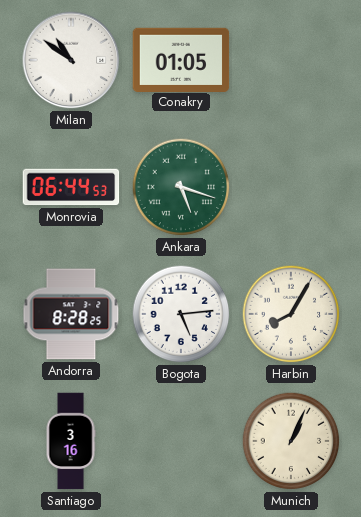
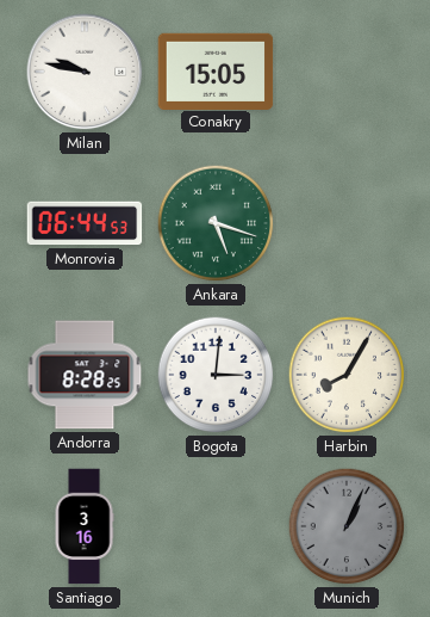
Milan: 10:51 -> 9:47
Conakry: 01:05 -> 15:05
Bogota: 5:14 -> 3:01
Munich dial: cream -> grey
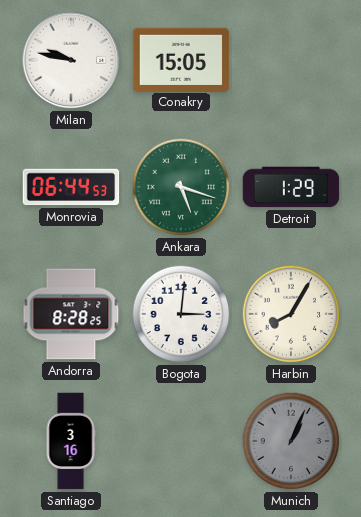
Detroit: none -> 1:29
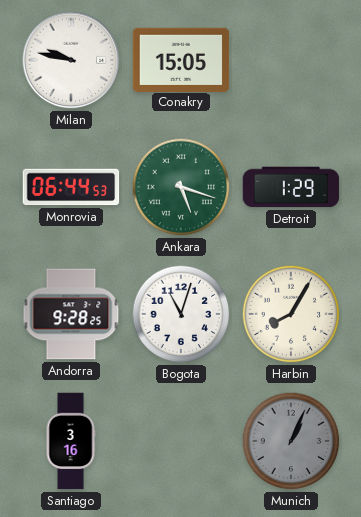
Andorra: 8:28 -> 9:28
Bogota: 3:01 -> 11:03
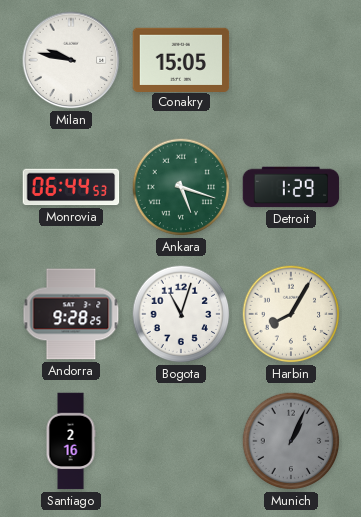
Santiago: 3:16 -> 2:16
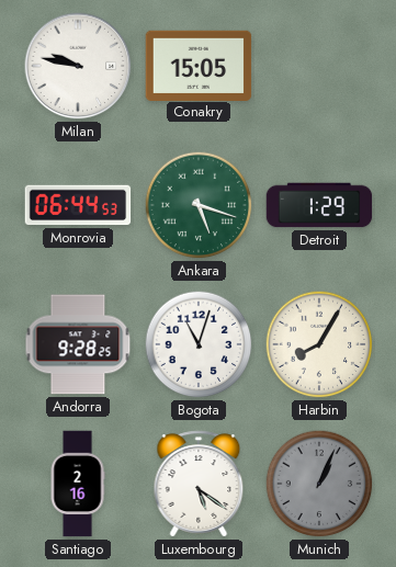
Luxembourg: none -> 5:21
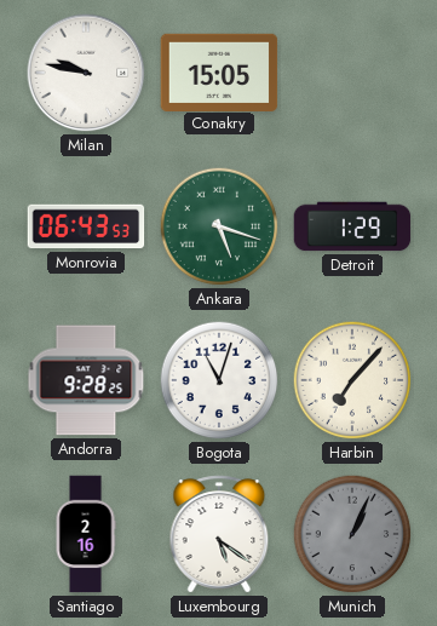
Monrovia: 06:44 -> 06:43
Harbin: 8:05 -> 7:07
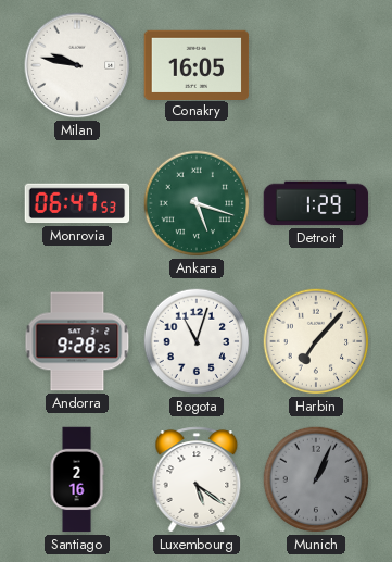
Conakry: 15:05 -> 16:05
Monrovia: 06:43 -> 06:47
